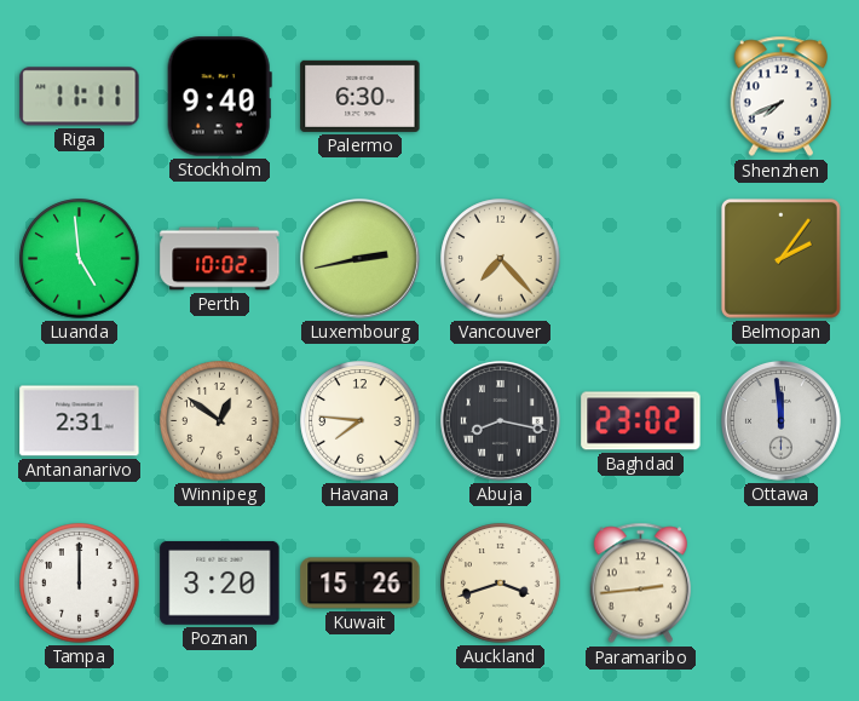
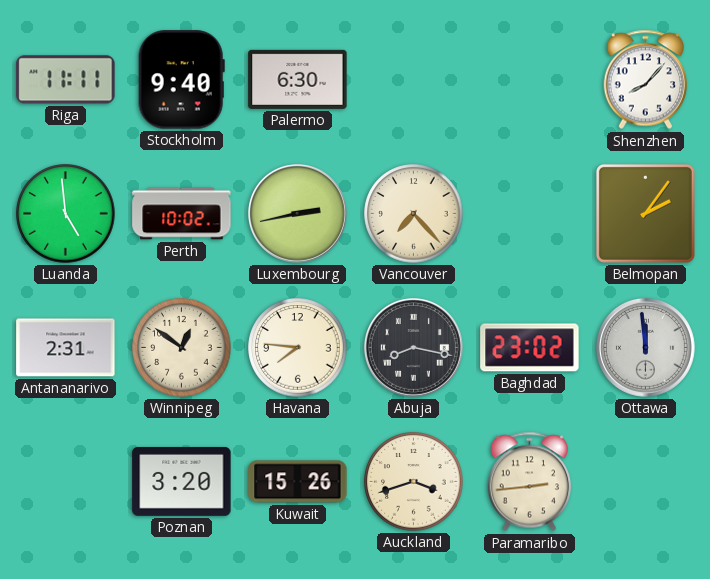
Shenzhen: 7:41 -> 8:07
Tampa: 12:00 -> none
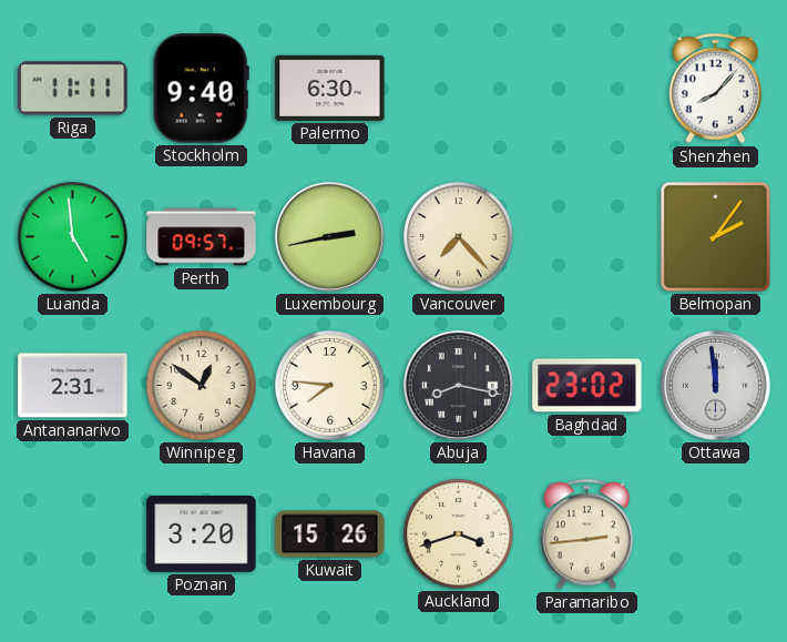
Perth: 10:02 -> 09:57
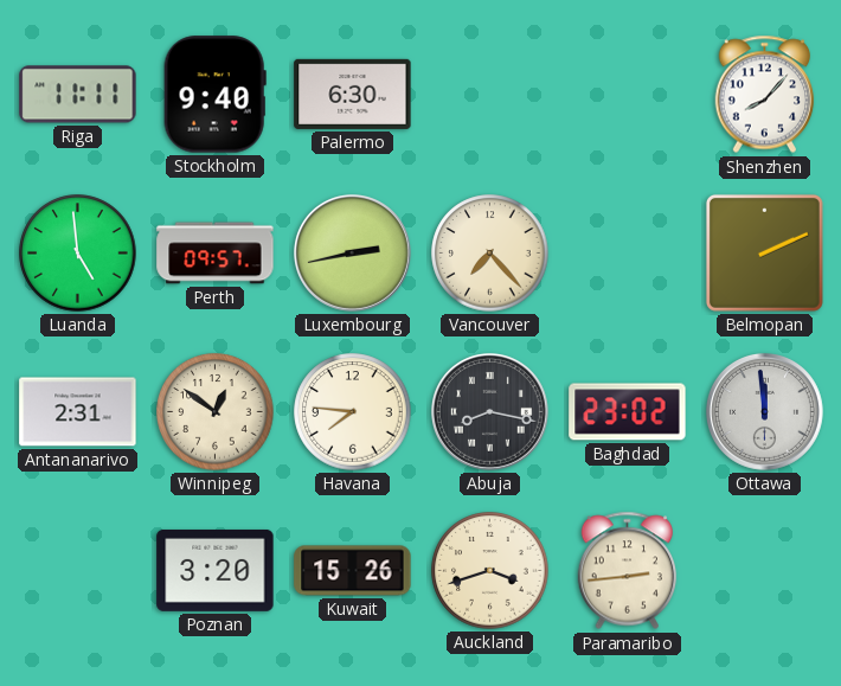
Belmopan: 2:06 -> 2:11
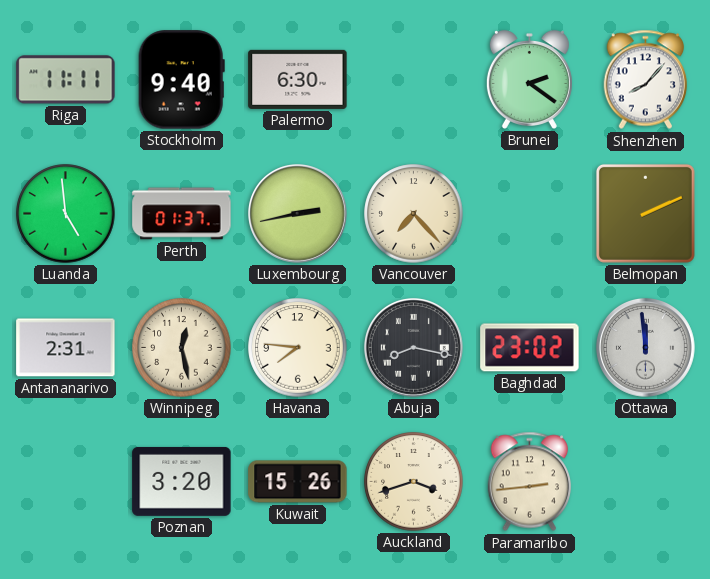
Brunei: none -> 2:21
Perth: 09:57 -> 01:37
Winnipeg: 12:51 -> 12:28
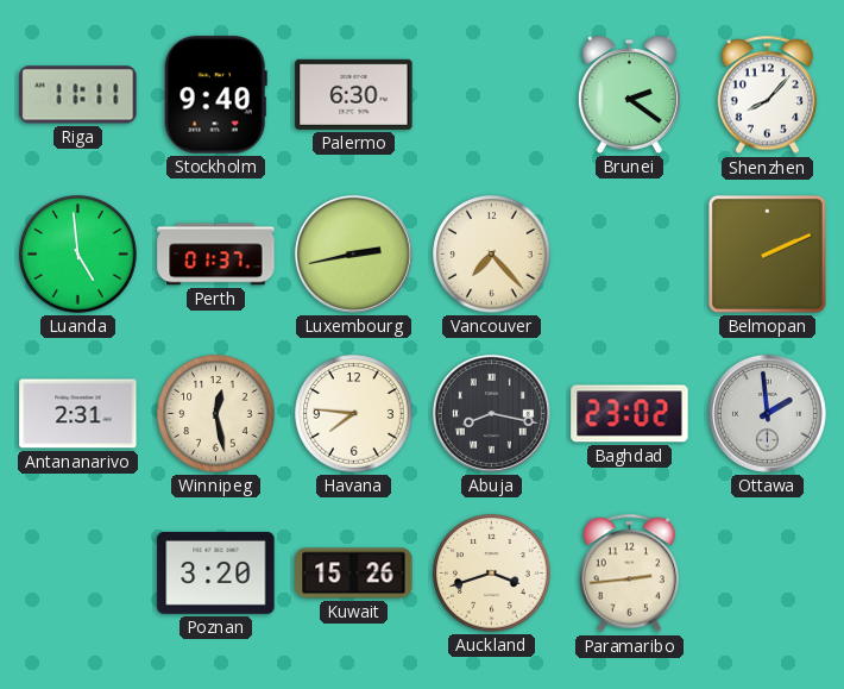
Ottawa: 11:59 -> 1:59
